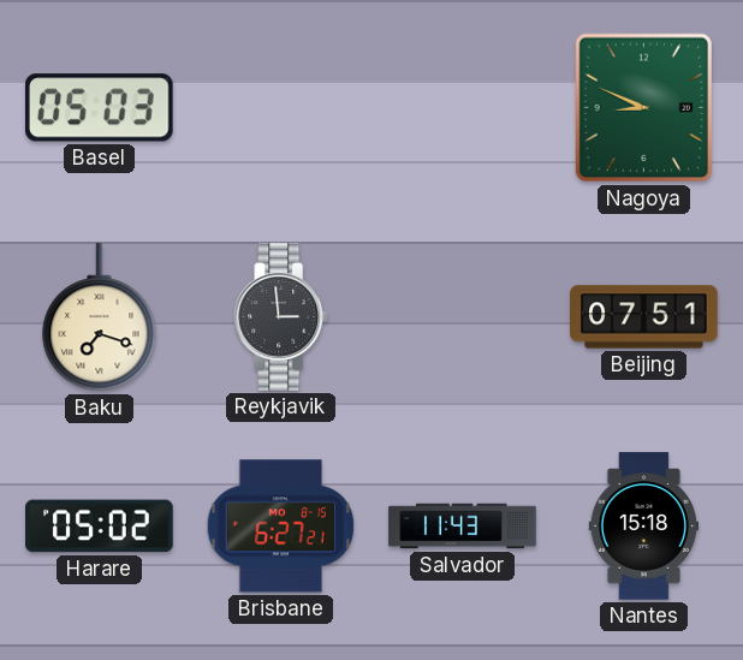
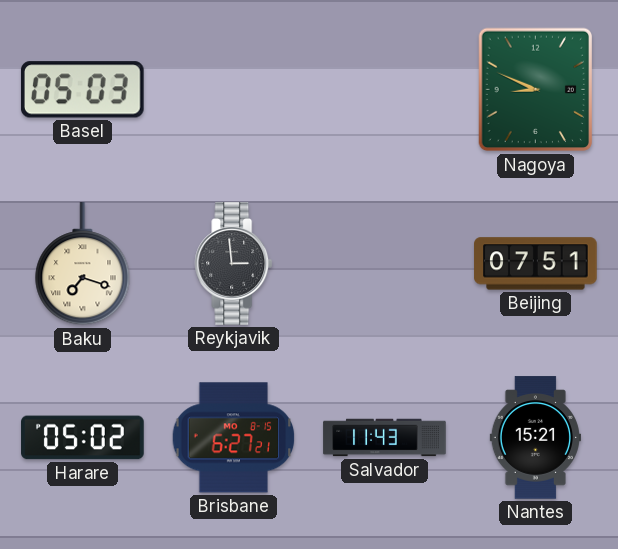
Nantes: 15:18 -> 15:21
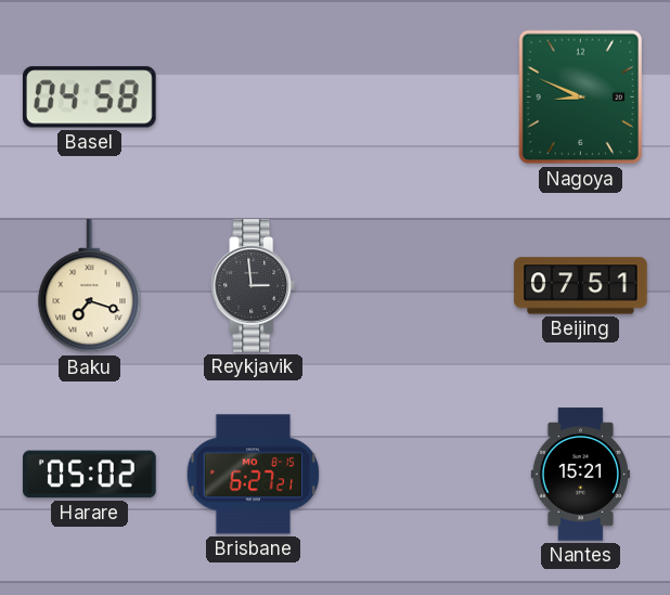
Basel: 05:03 -> 04:58
Salvador: 11:43 -> none
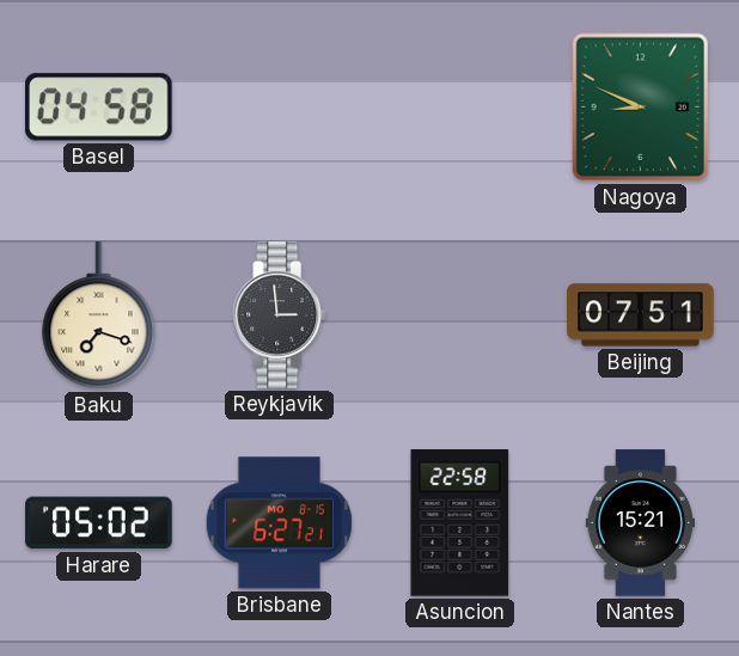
Asuncion: none -> 22:58
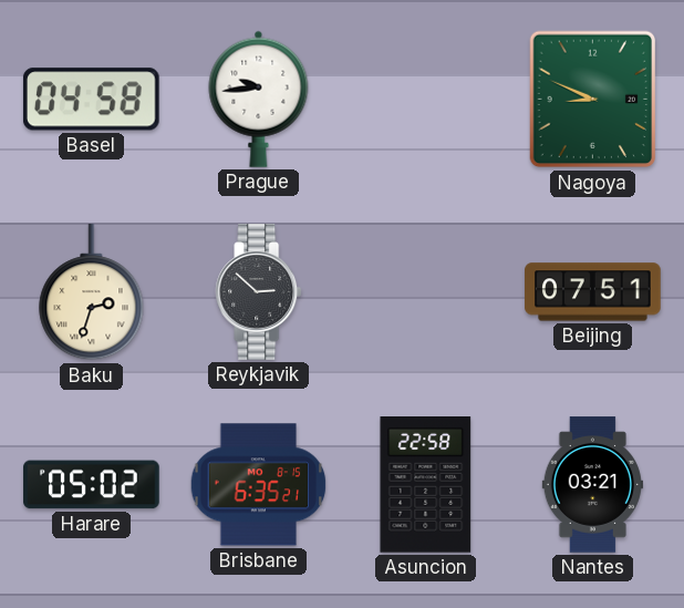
Prague: none -> 9:44
Baku: 7:18 -> 2:33
Reykjavik: 2:59 -> 2:52
Brisbane: 6:27 -> 6:35
Nantes: 15:21 -> 03:21
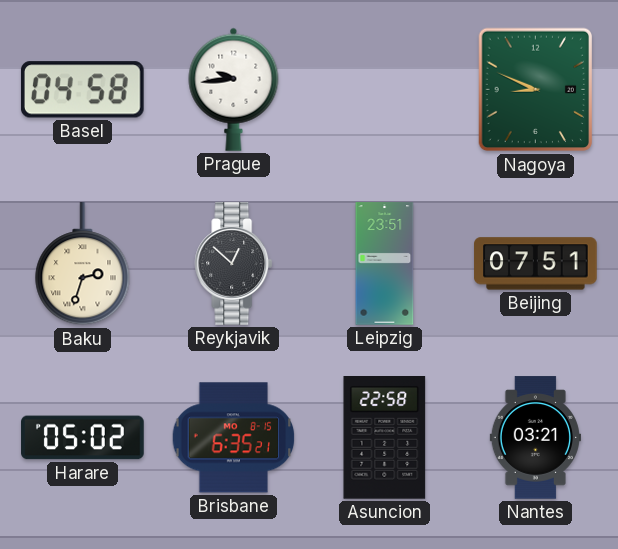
Reykjavik: 2:52 -> 12:52
Leipzig: none -> 23:51
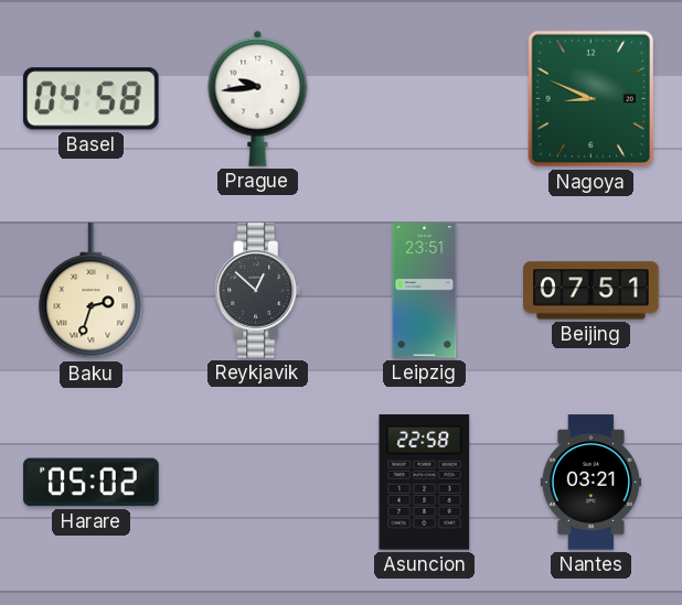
Brisbane: 6:35 -> none
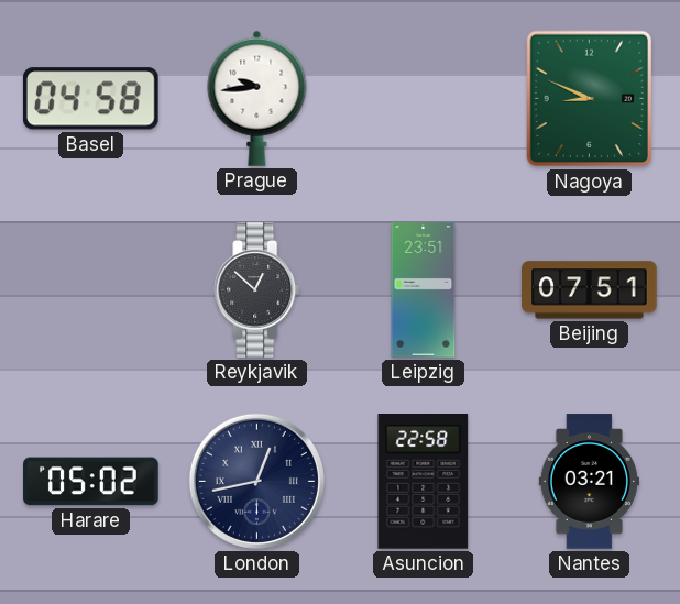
Baku: 2:33 -> none
London: none -> 12:43
